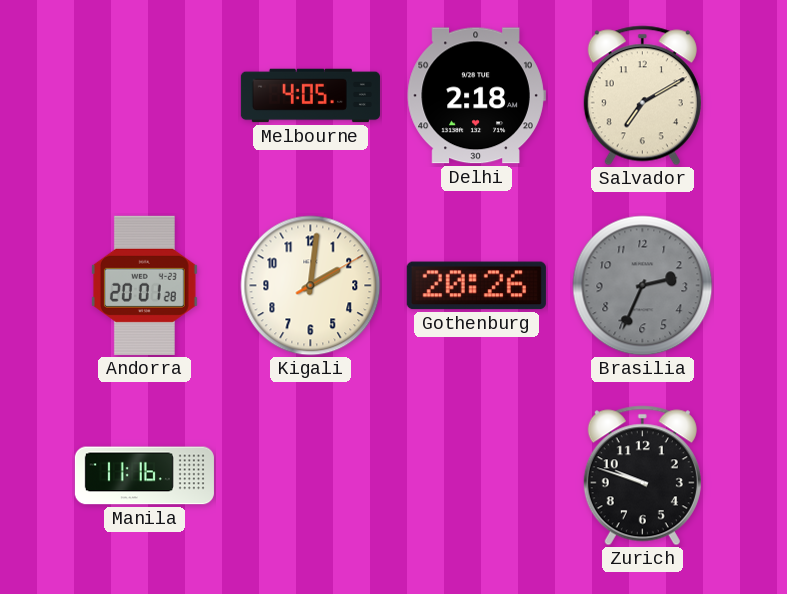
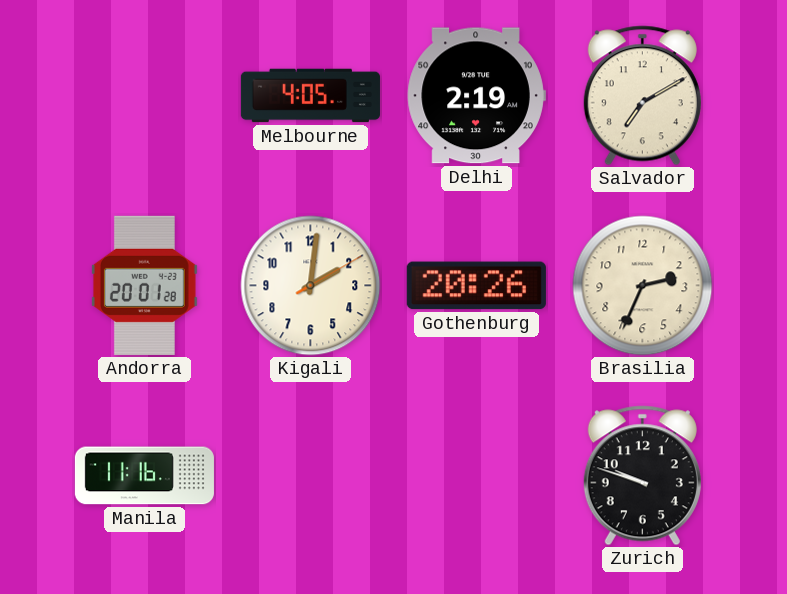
Delhi: 2:18 -> 2:19
Brasilia dial: grey -> cream
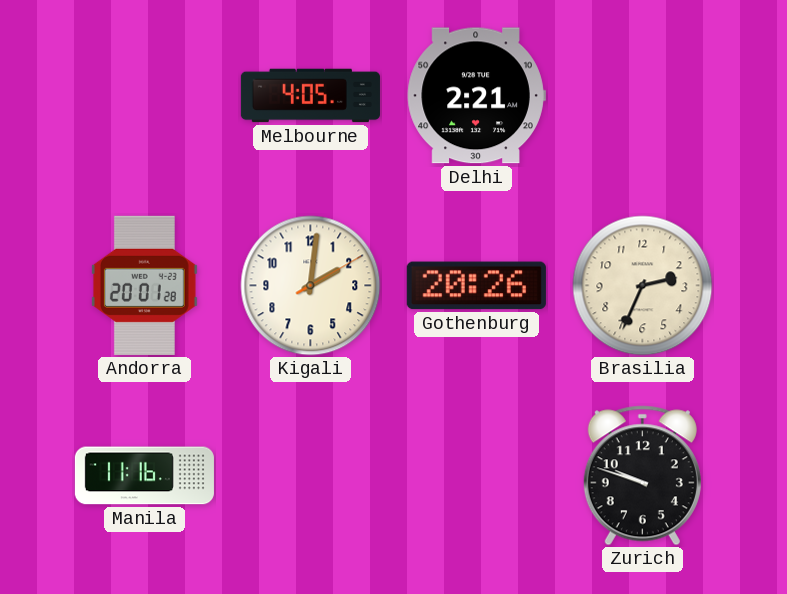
Delhi: 2:19 -> 2:21
Salvador: 7:10 -> none
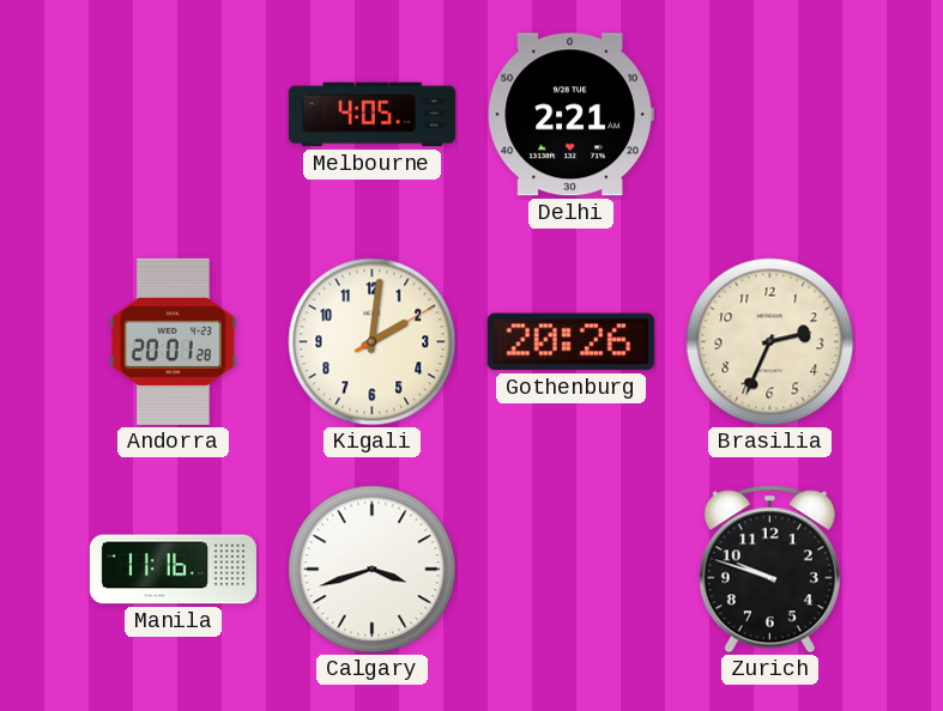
Calgary: none -> 3:42
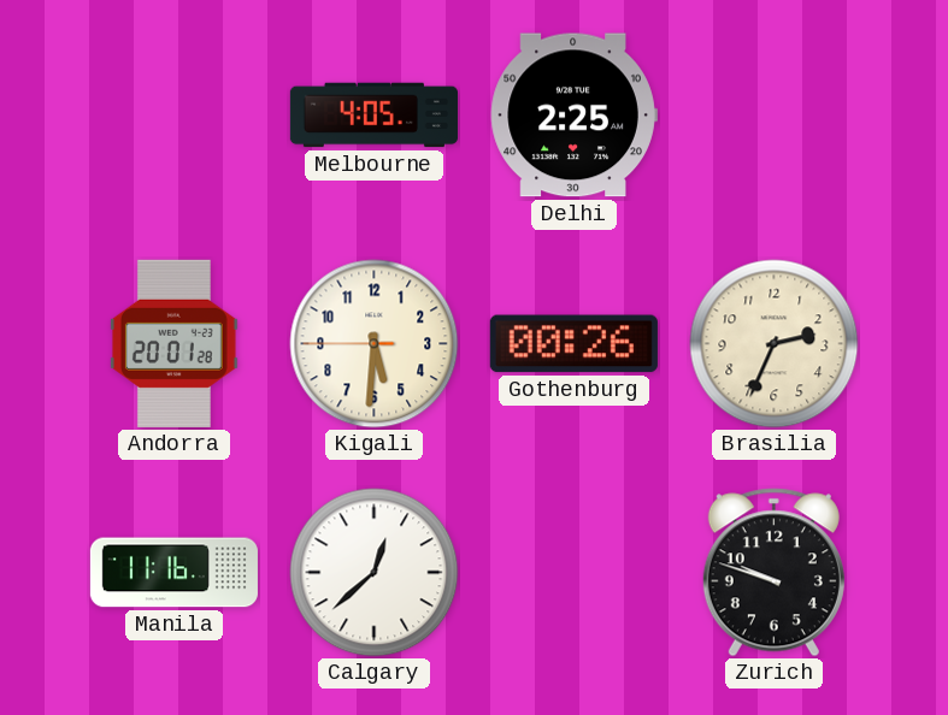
Delhi: 2:21 -> 2:25
Kigali: 2:01 -> 5:30
Gothenburg: 20:26 -> 00:26
Calgary: 3:42 -> 12:38
